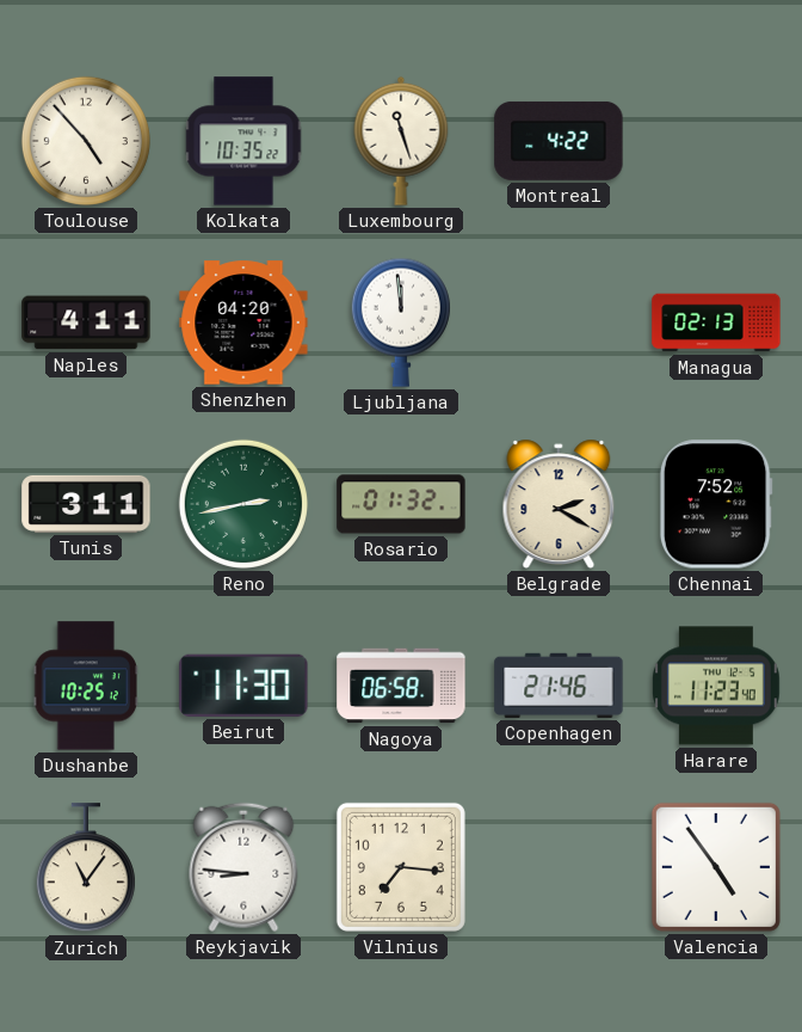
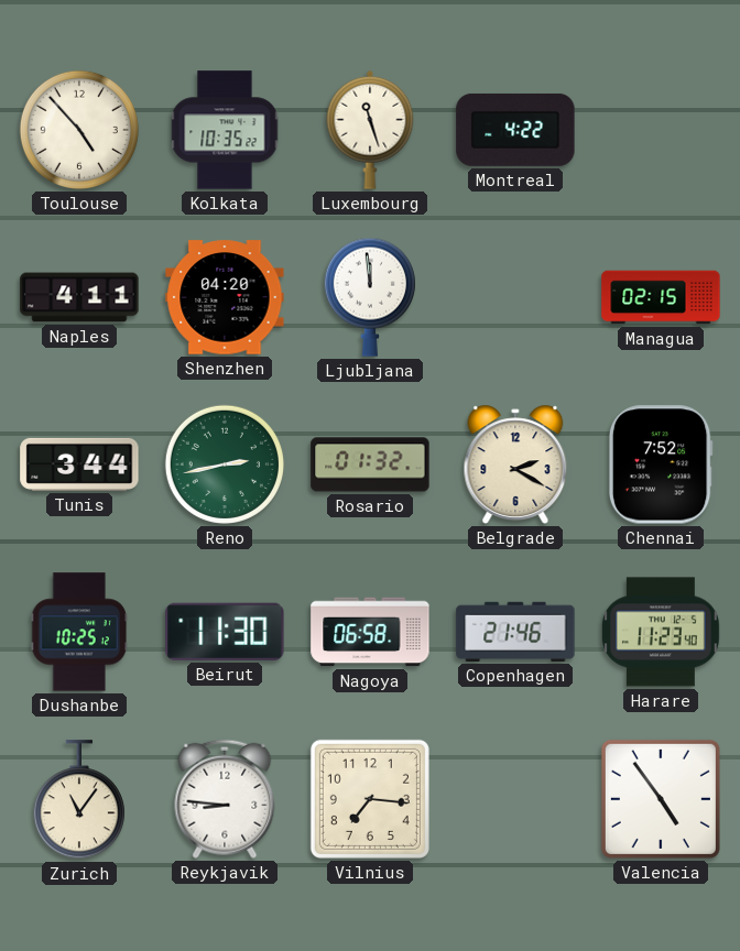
Managua: 02:13 -> 02:15
Tunis: 3:11 -> 3:44
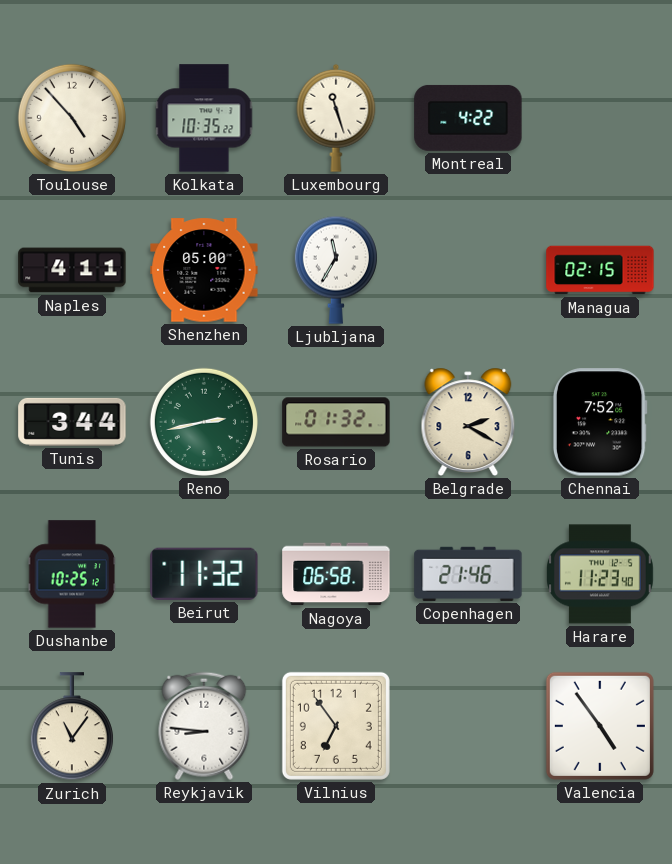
Shenzhen: 04:20 -> 05:00
Ljubljana: 11:59 -> 11:35
Beirut: 11:30 -> 11:32
Vilnius: 7:16 -> 6:54
